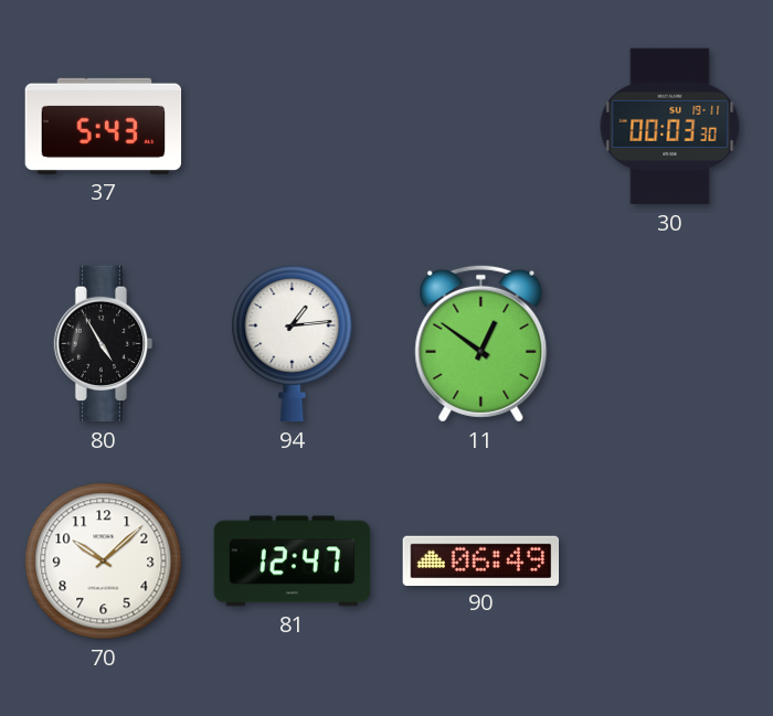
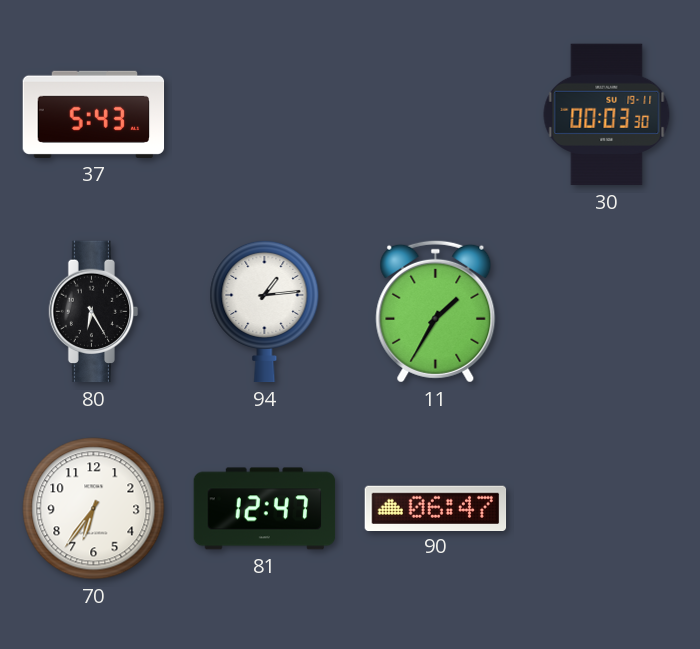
80: 4:55 -> 6:25
11: 12:51 -> 1:35
70: 10:08 -> 6:36
90: 06:49 -> 06:47
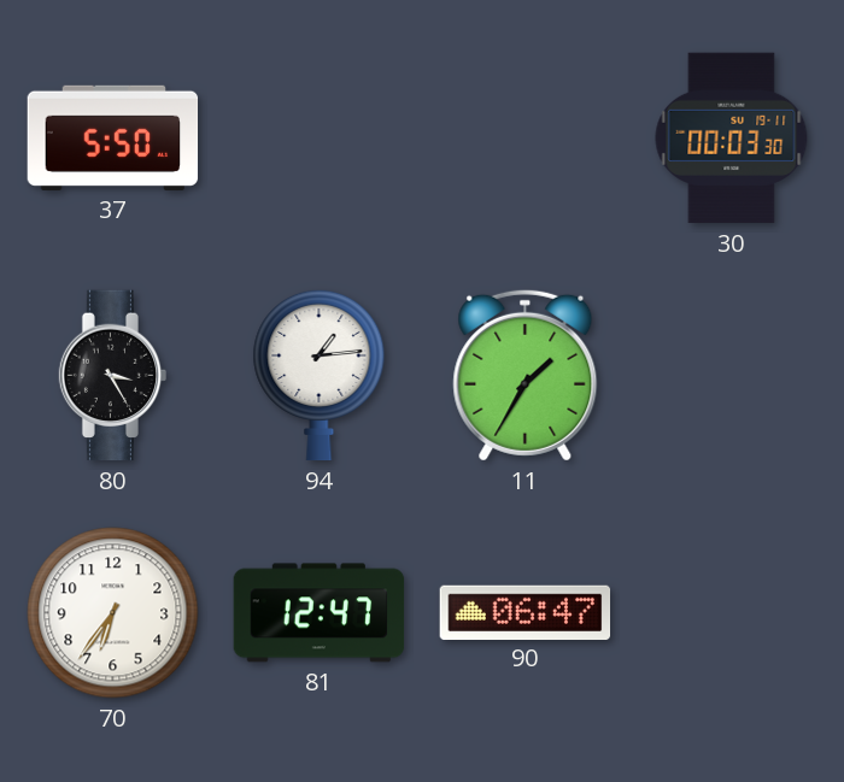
37: 5:43 -> 5:50
80: 6:25 -> 3:25
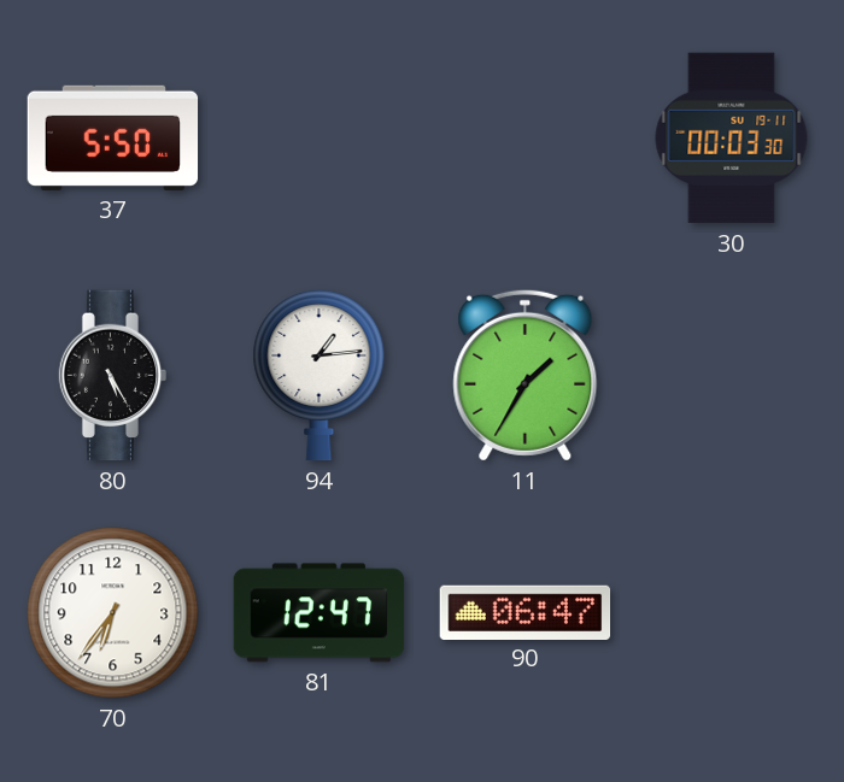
80: 3:25 -> 5:25
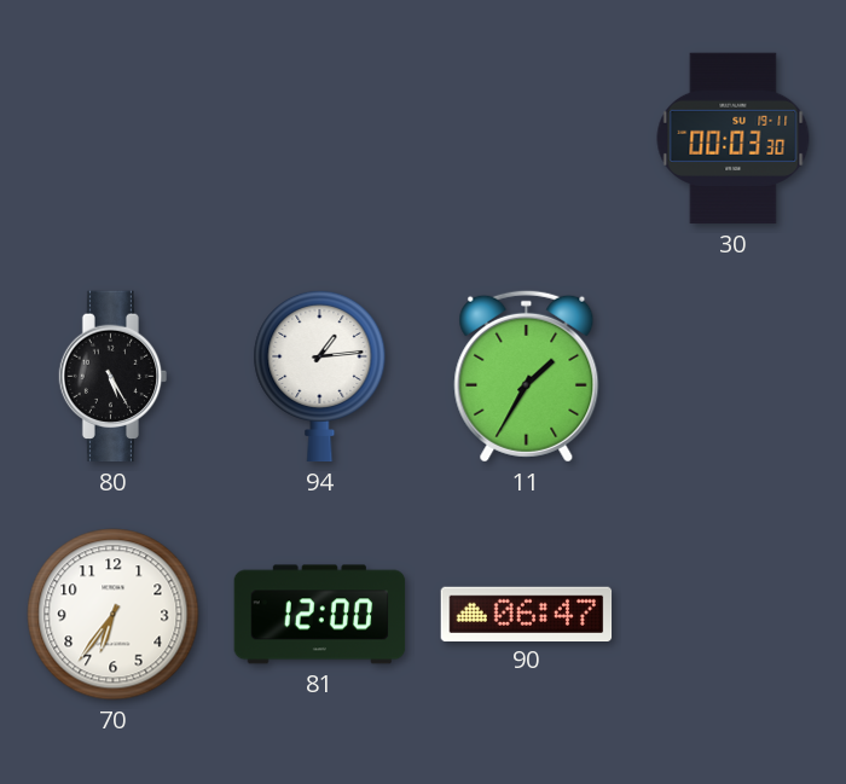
37: 5:50 -> none
81: 12:47 -> 12:00
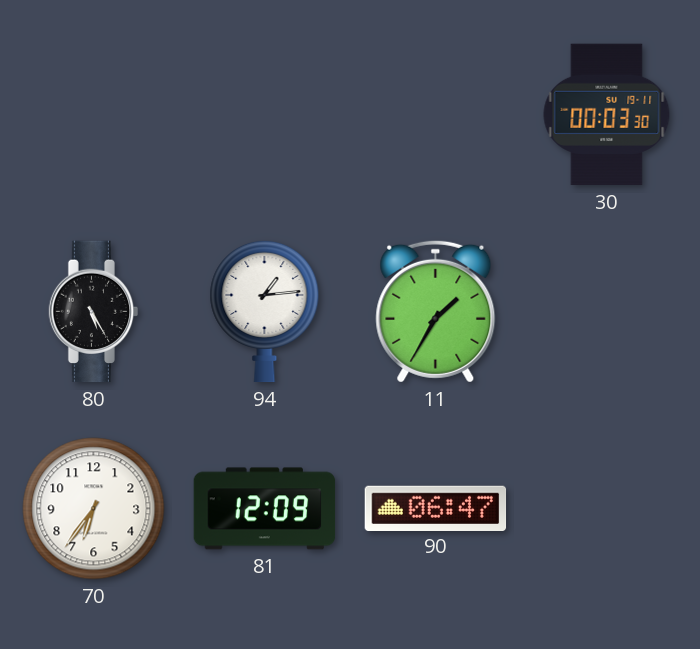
81: 12:00 -> 12:09
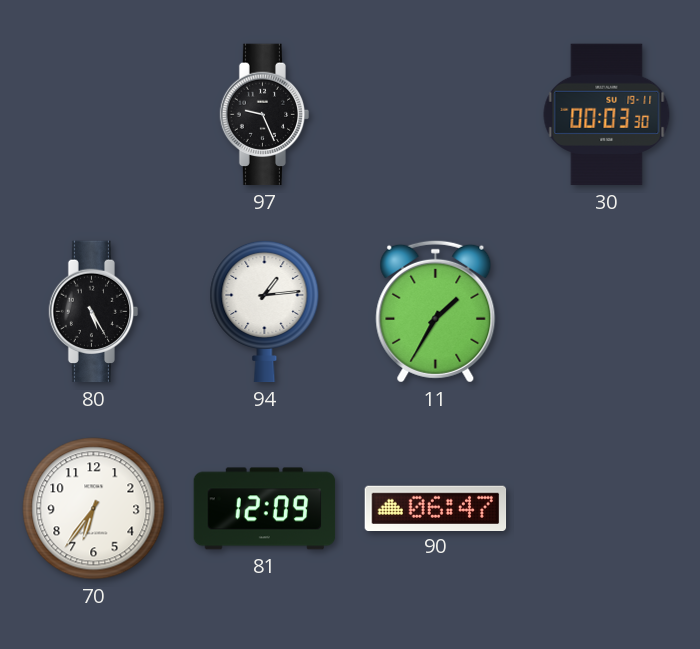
97: none -> 9:26
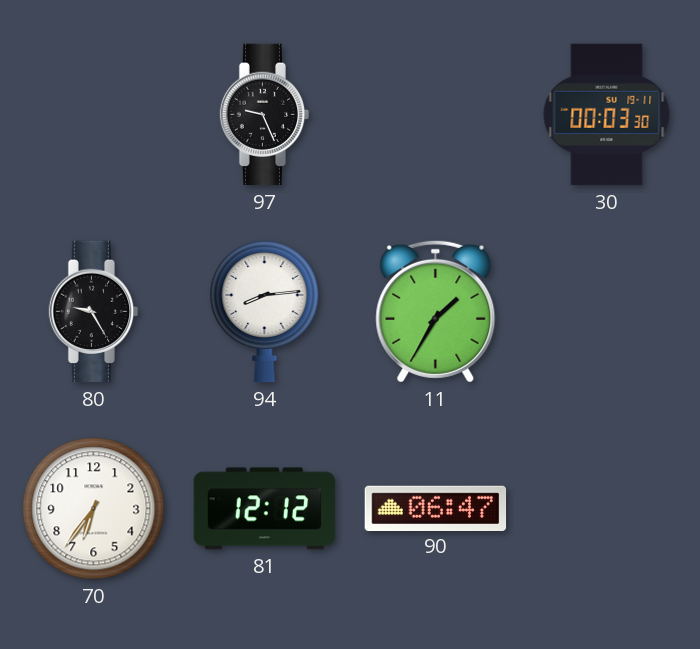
80: 5:25 -> 9:25
94: 1:14 -> 8:14
81: 12:09 -> 12:12
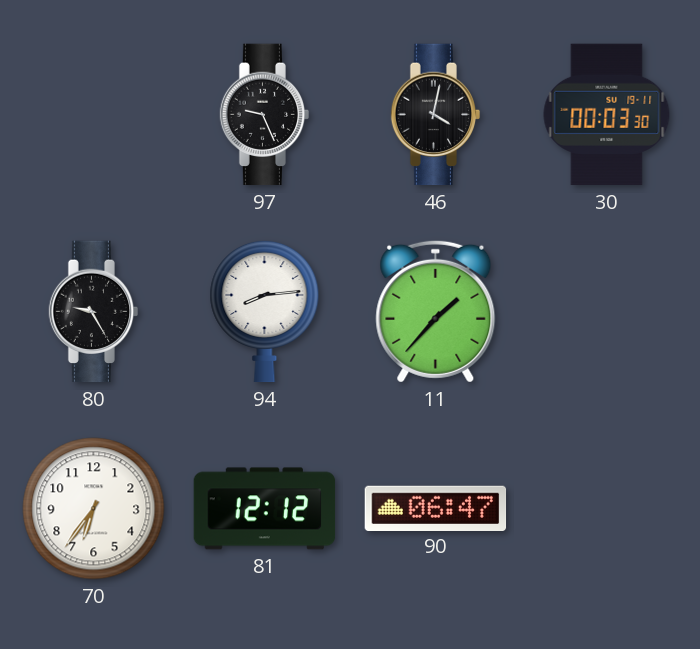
46: none -> 4:02
11: 1:35 -> 1:37
